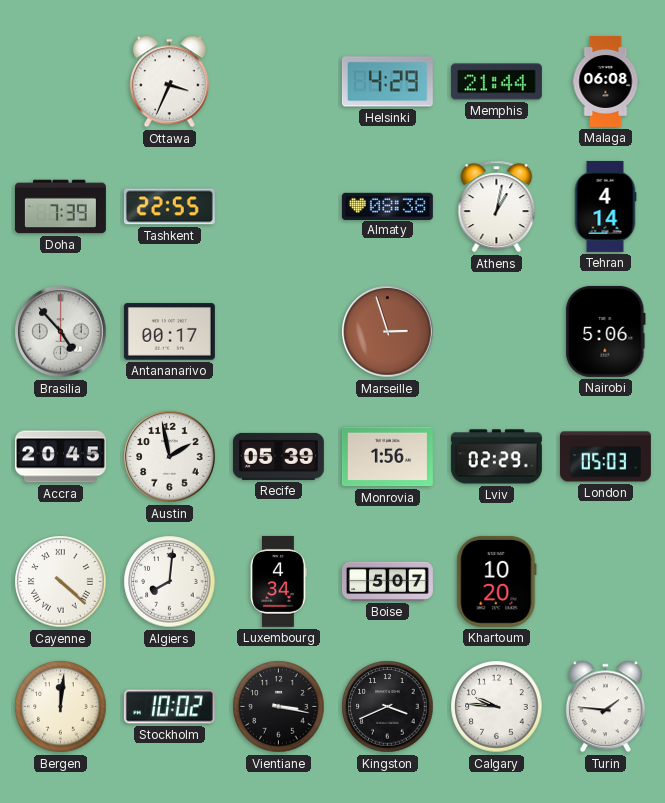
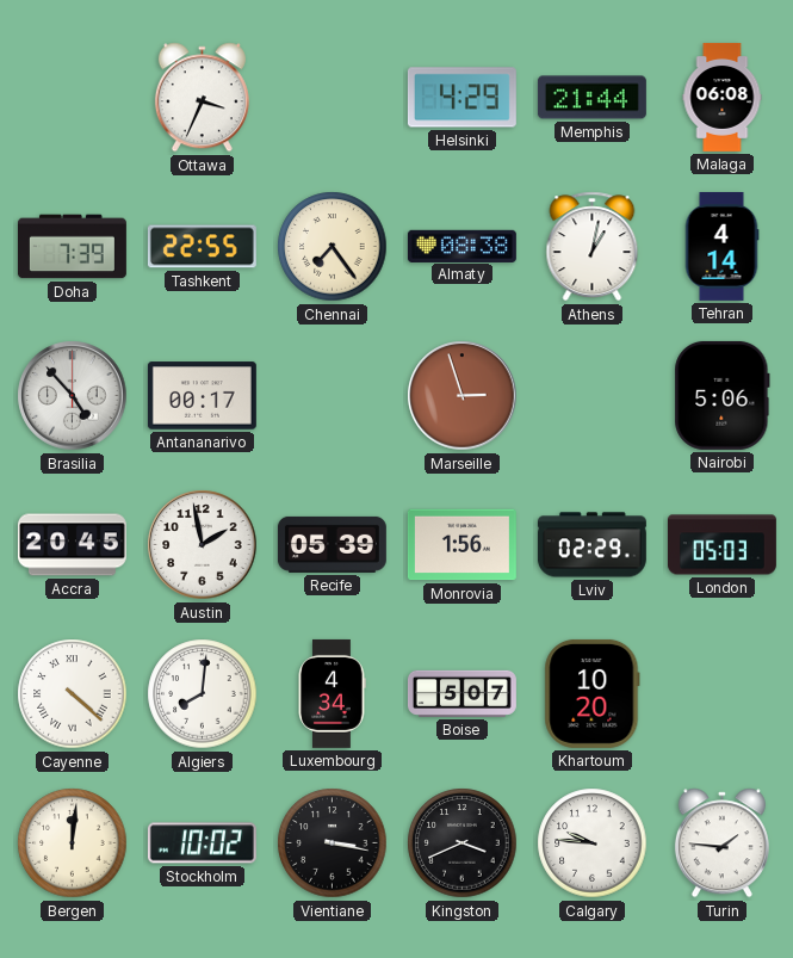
Chennai: none -> 7:24
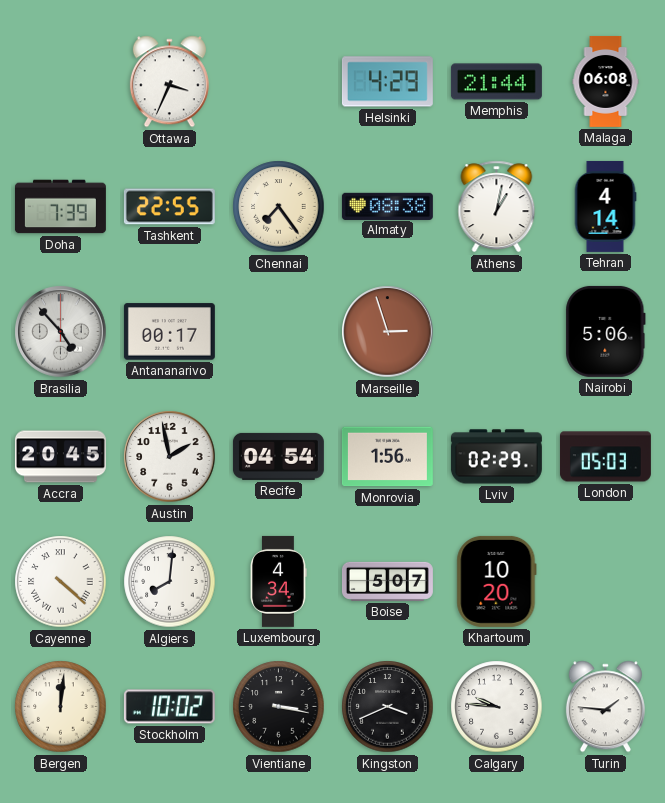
Recife: 05:39 -> 04:54
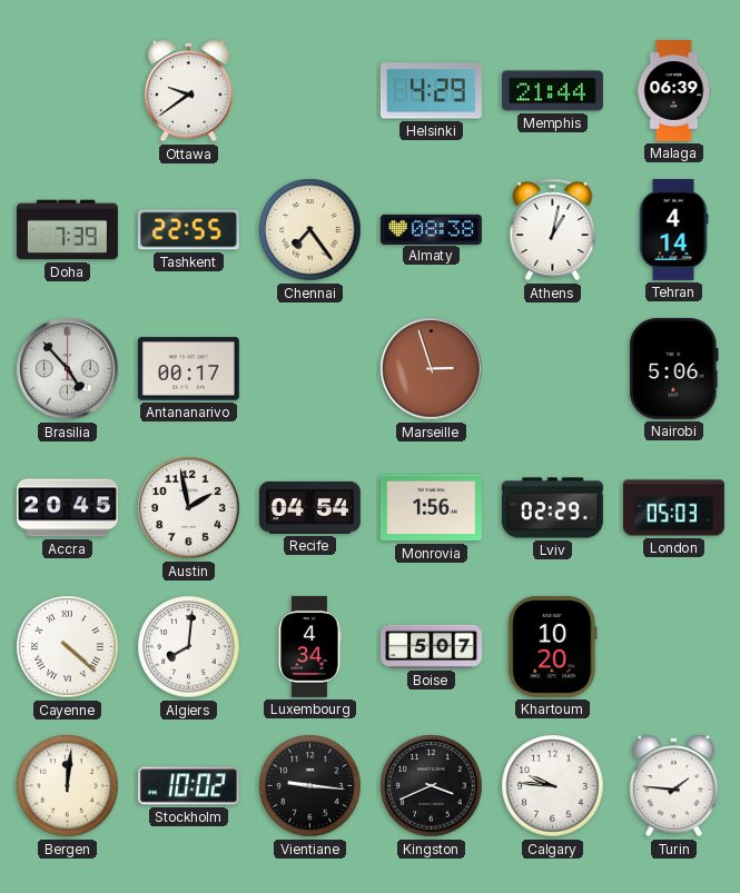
Ottawa: 3:34 -> 9:39
Malaga: 06:08 -> 06:39
Vientiane: 3:17 -> 9:16
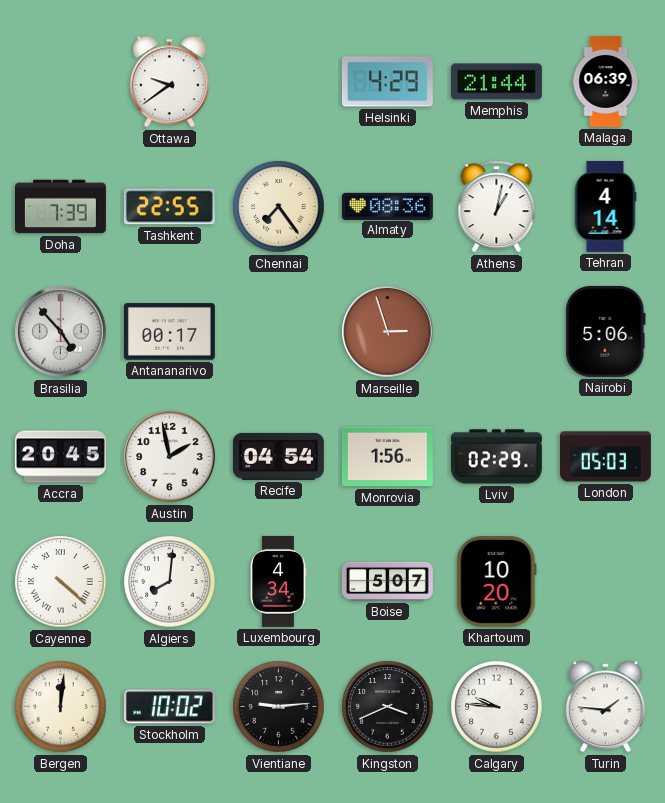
Almaty: 08:38 -> 08:36
Vientiane: 9:16 -> 9:14
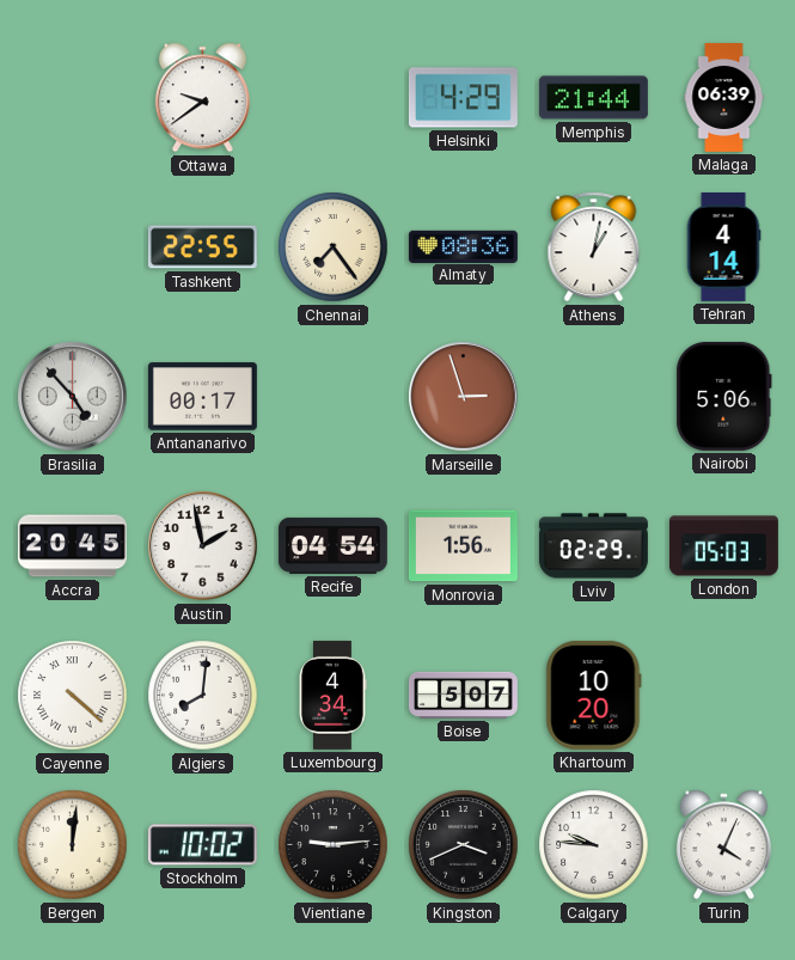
Doha: 7:39 -> none
Turin: 1:46 -> 4:04
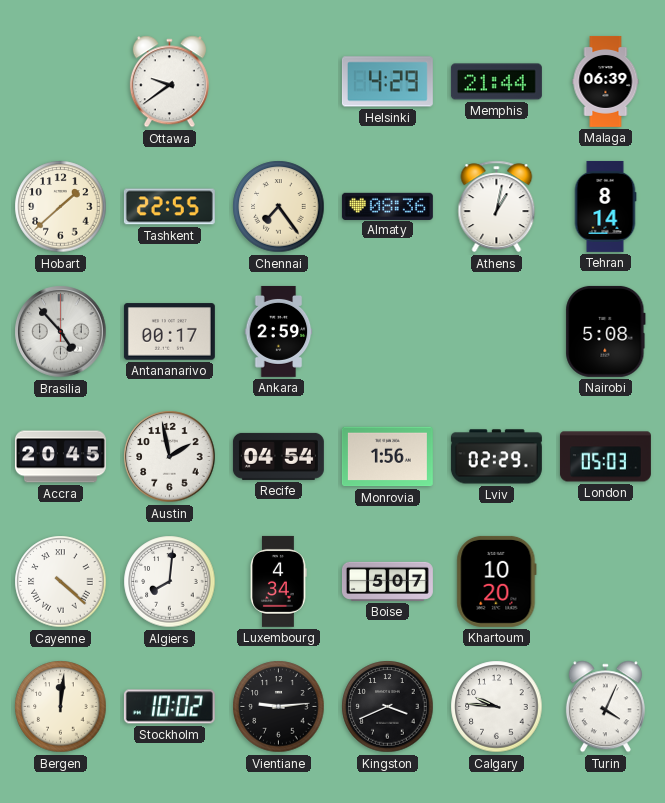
Hobart: none -> 1:38
Tehran: 4:14 -> 8:14
Ankara: none -> 2:59
Marseille: 2:57 -> none
Nairobi: 5:06 -> 5:08
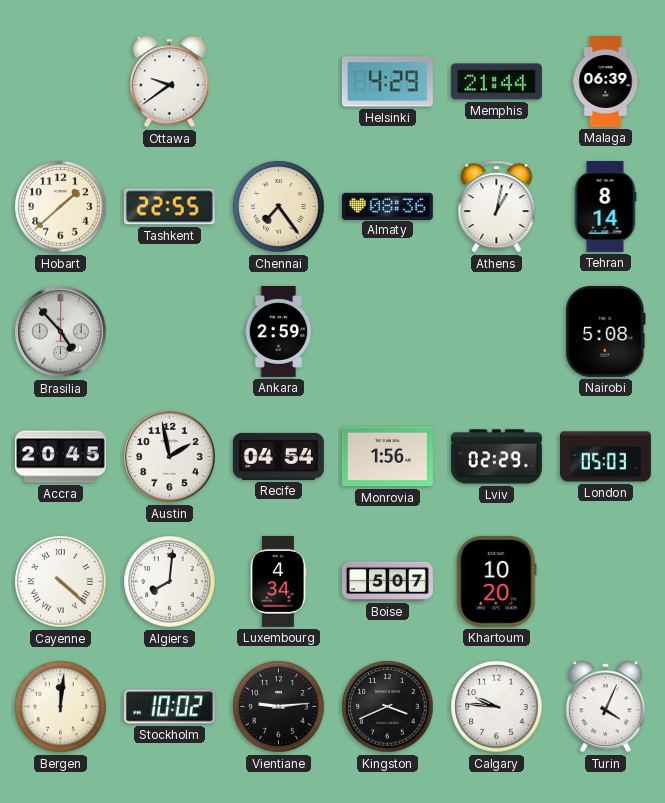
Antananarivo: 00:17 -> none
